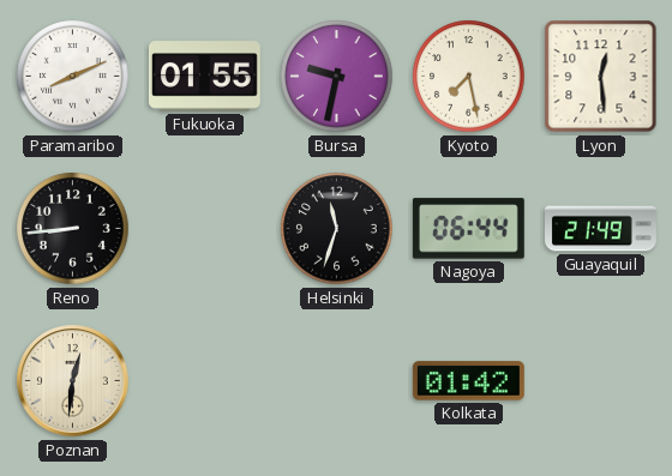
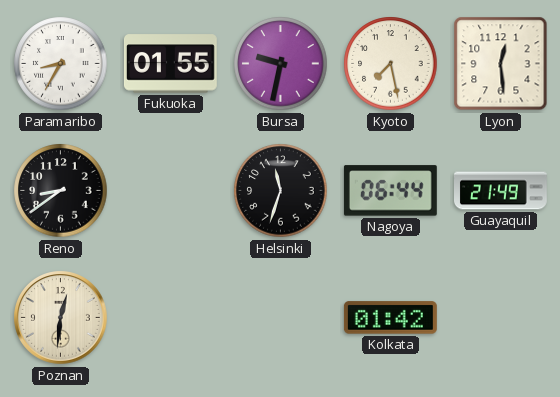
Paramaribo: 8:11 -> 8:35
Reno: 8:44 -> 8:39
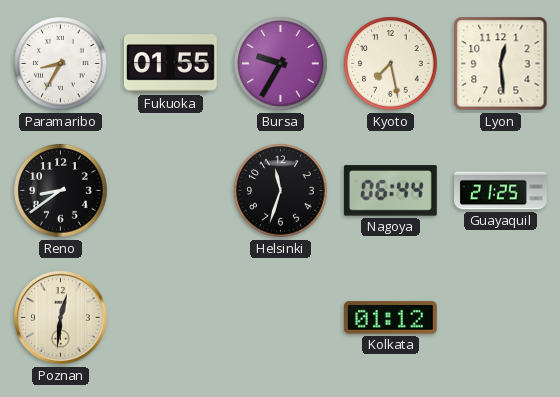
Bursa: 9:32 -> 9:35
Guayaquil: 21:49 -> 21:25
Kolkata: 01:42 -> 01:12
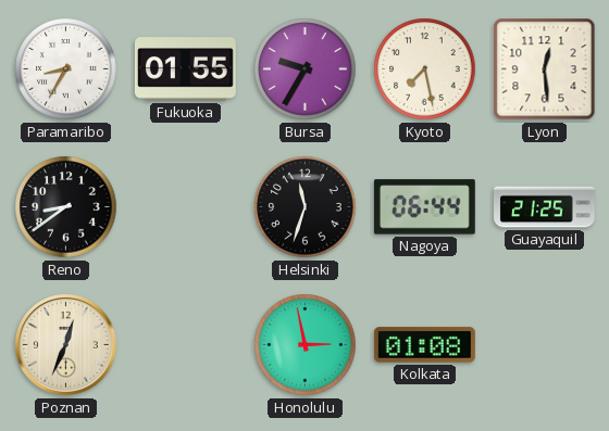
Poznan: 12:31 -> 12:34
Honolulu: none -> 2:58
Kolkata: 01:12 -> 01:08
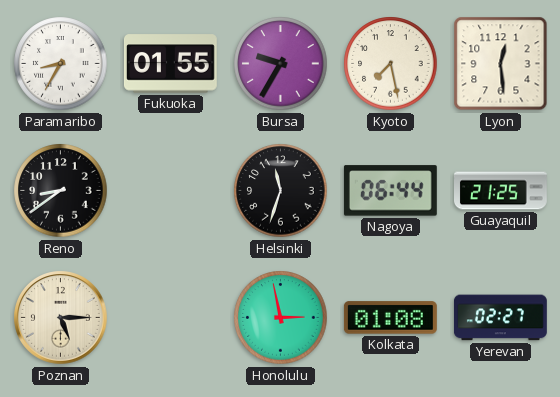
Poznan: 12:34 -> 5:15
Yerevan: none -> 02:27
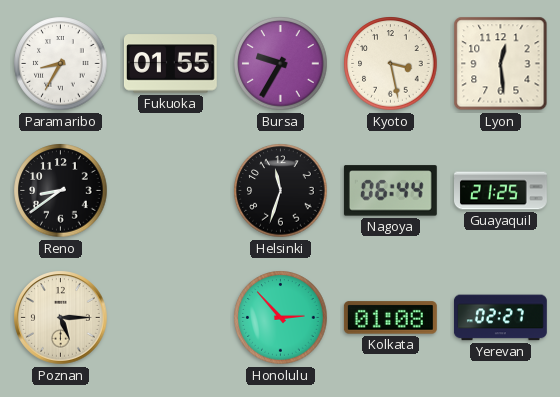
Kyoto: 7:28 -> 3:28
Honolulu: 2:58 -> 2:53
